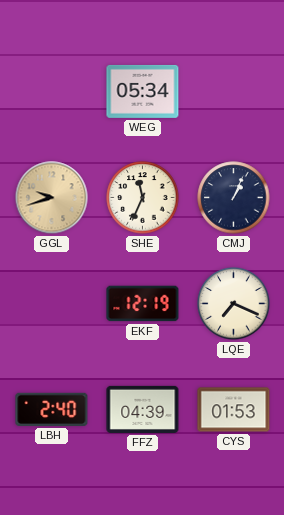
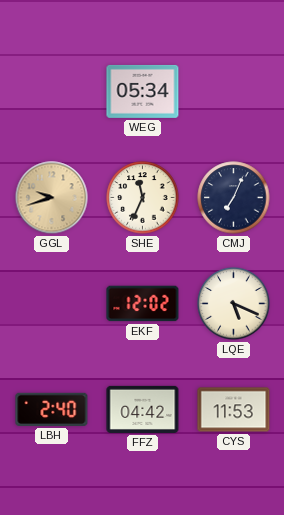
CMJ: 1:04 -> 7:04
EKF: 12:19 -> 12:02
LQE: 7:19 -> 5:19
FFZ: 04:39 -> 04:42
CYS: 01:53 -> 11:53
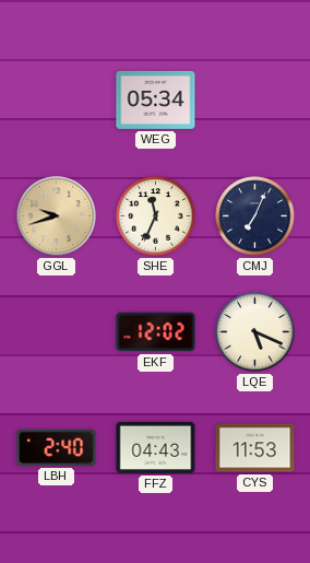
FFZ: 04:42 -> 04:43
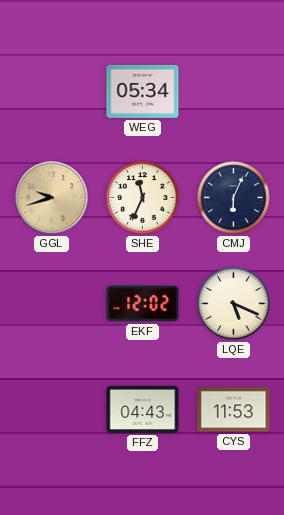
CMJ: 7:04 -> 6:04
LBH: 2:40 -> none
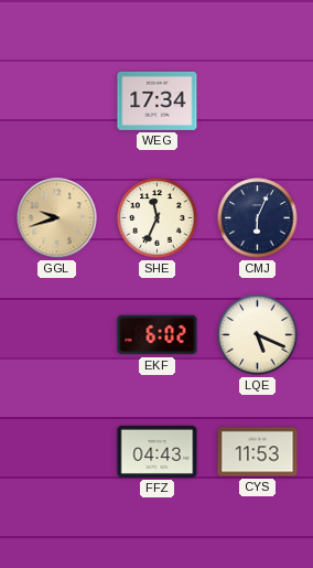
WEG: 05:34 -> 17:34
EKF: 12:02 -> 6:02
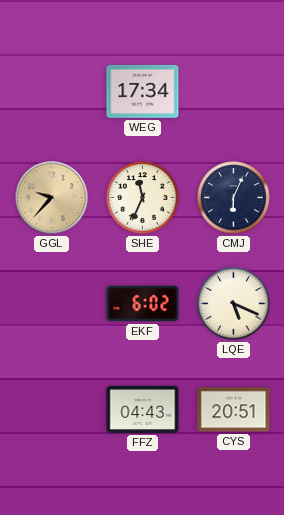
GGL: 9:42 -> 9:37
CYS: 11:53 -> 20:51
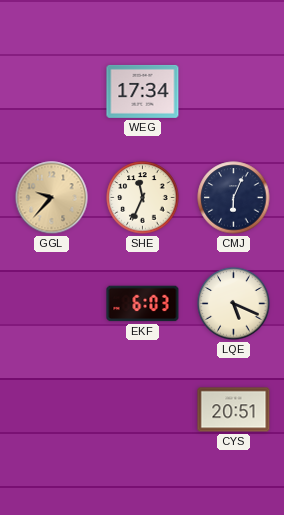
EKF: 6:02 -> 6:03
FFZ: 04:43 -> none
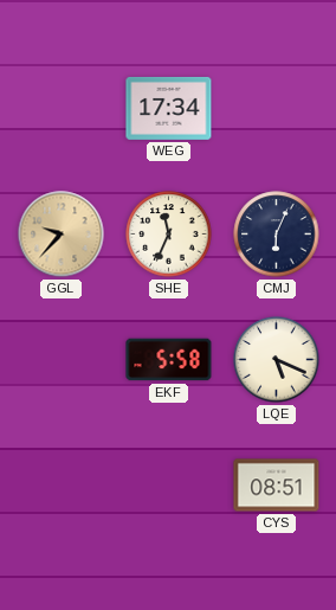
EKF: 6:03 -> 5:58
CYS: 20:51 -> 08:51
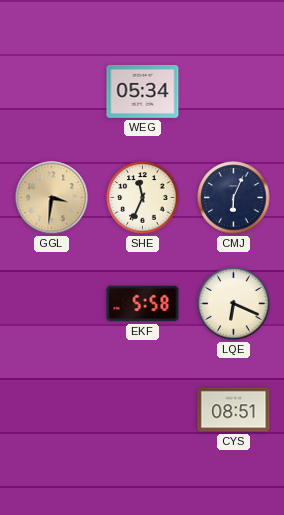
WEG: 17:34 -> 05:34
GGL: 9:37 -> 3:31
LQE: 5:19 -> 6:19
